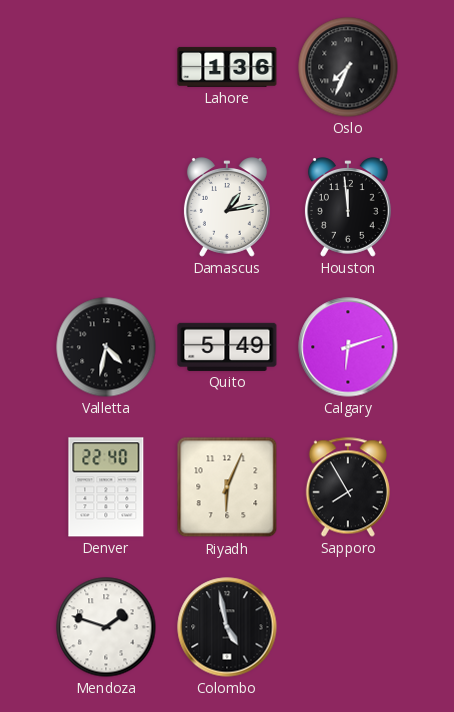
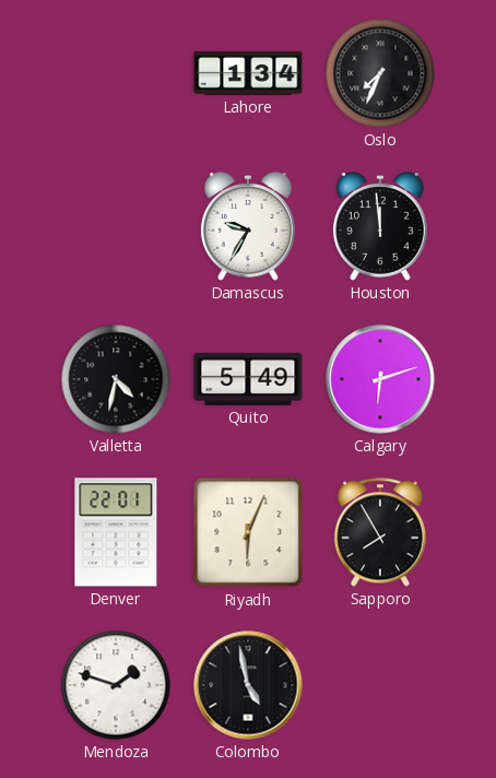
Lahore: 1:36 -> 1:34
Damascus: 1:13 -> 9:35
Denver: 22:40 -> 22:01
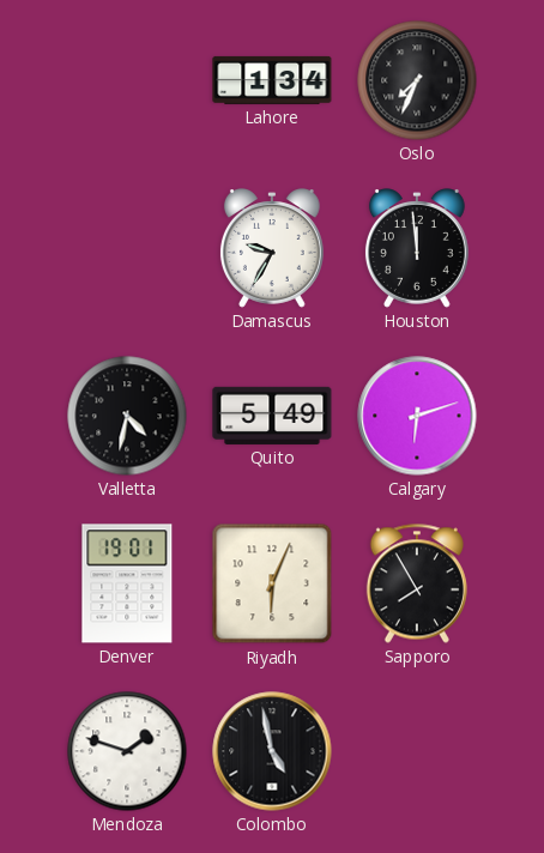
Denver: 22:01 -> 19:01
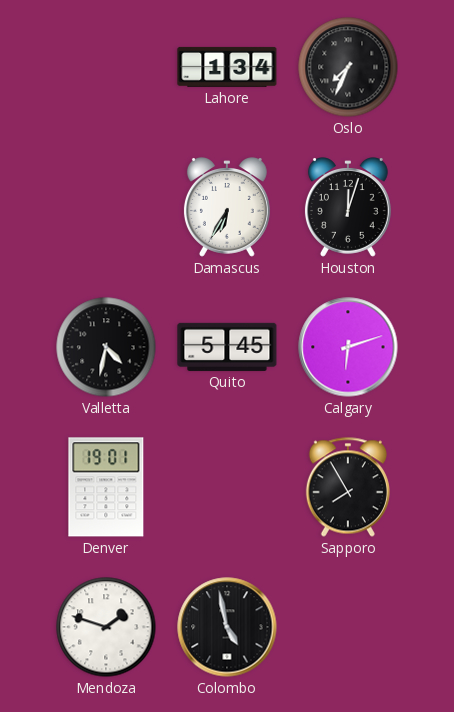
Damascus: 9:35 -> 6:35
Houston: 11:59 -> 12:03
Quito: 5:49 -> 5:45
Riyadh: 6:04 -> none
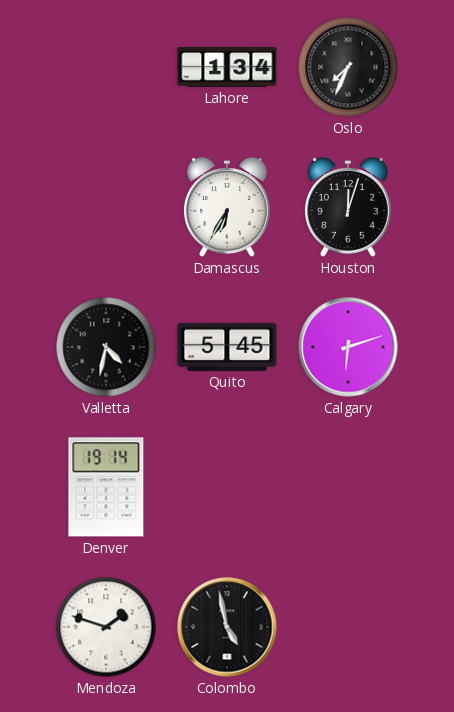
Denver: 19:01 -> 19:14
Sapporo: 7:55 -> none
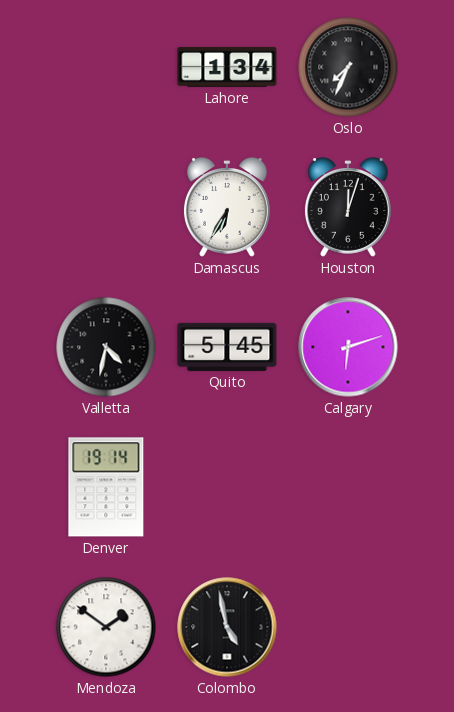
Mendoza: 1:48 -> 1:51
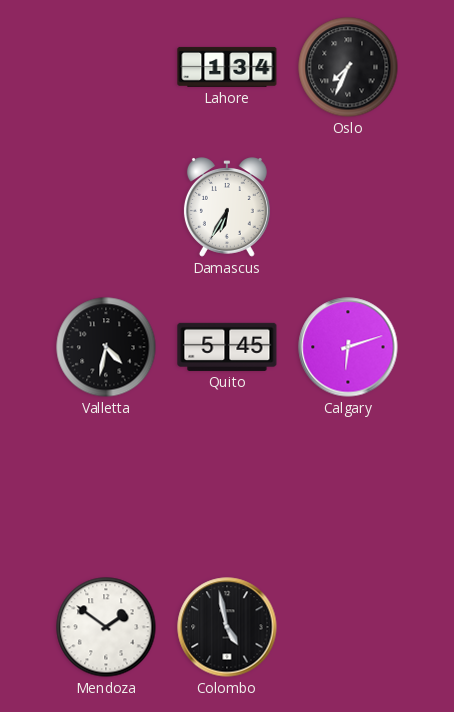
Houston: 12:03 -> none
Denver: 19:14 -> none
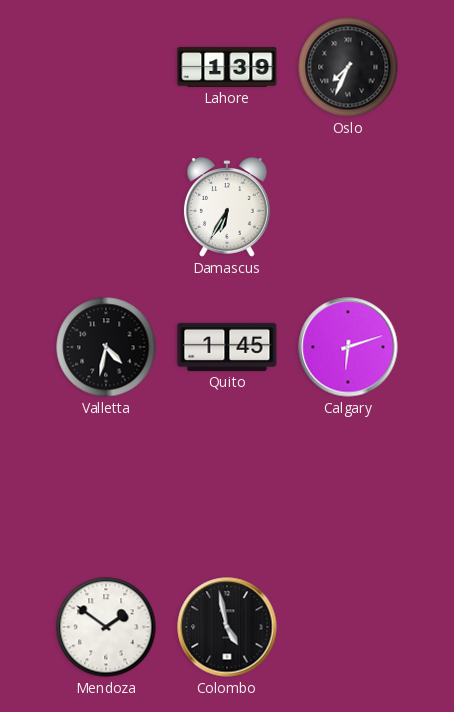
Lahore: 1:34 -> 1:39
Quito: 5:45 -> 1:45
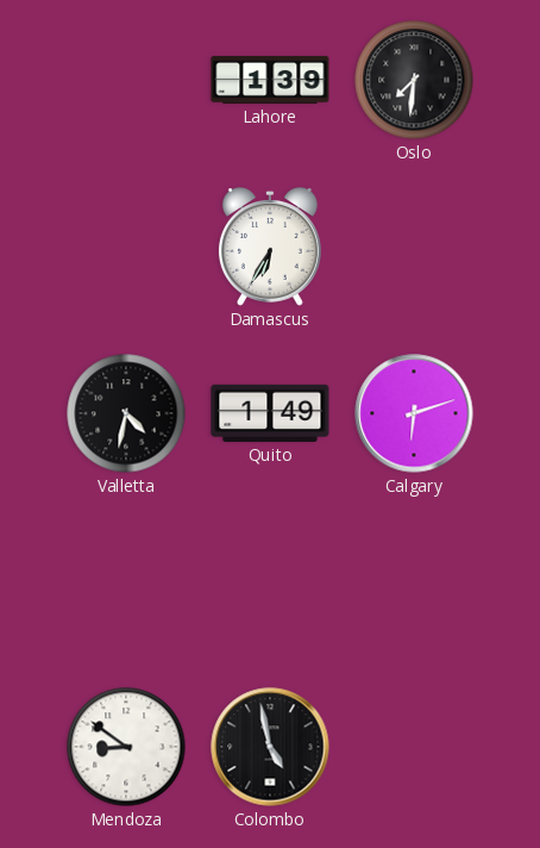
Oslo: 7:34 -> 7:31
Quito: 1:45 -> 1:49
Mendoza: 1:51 -> 8:51
